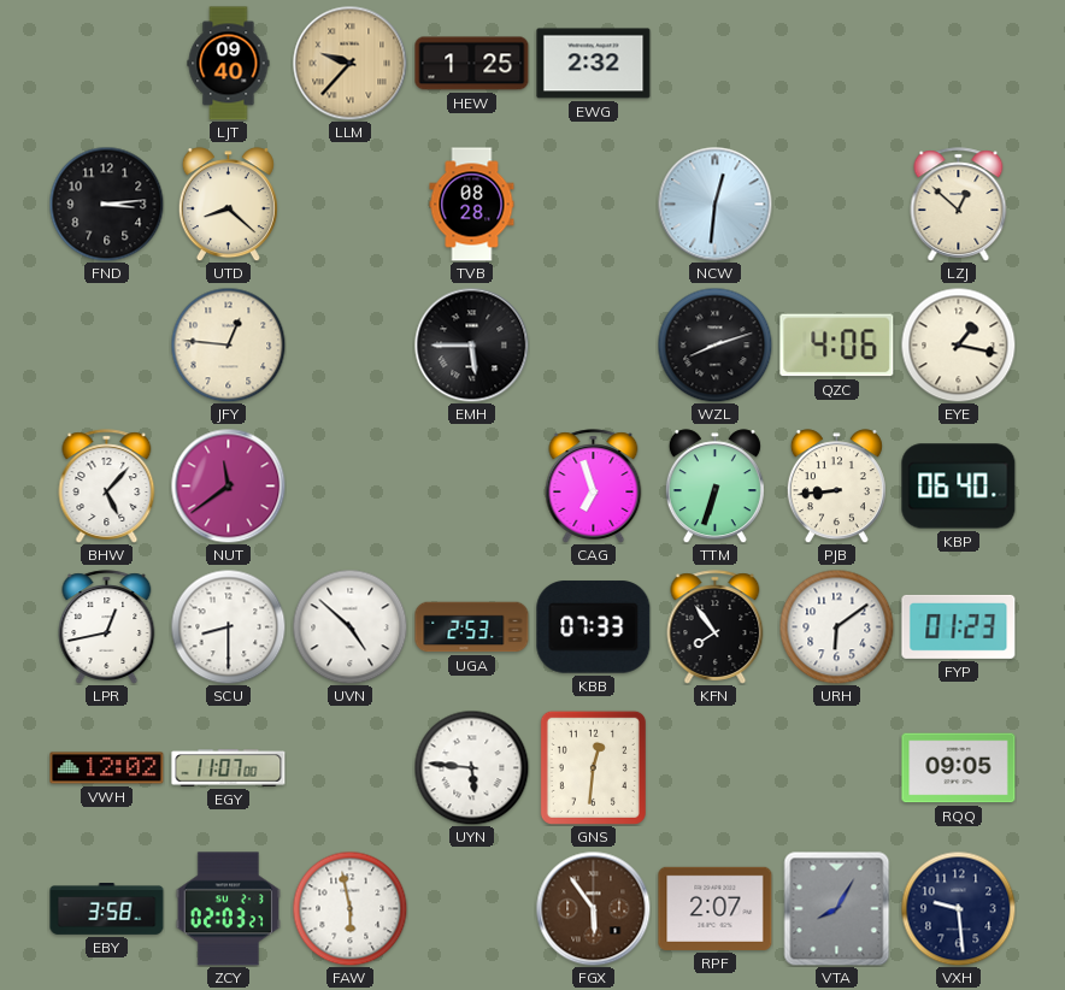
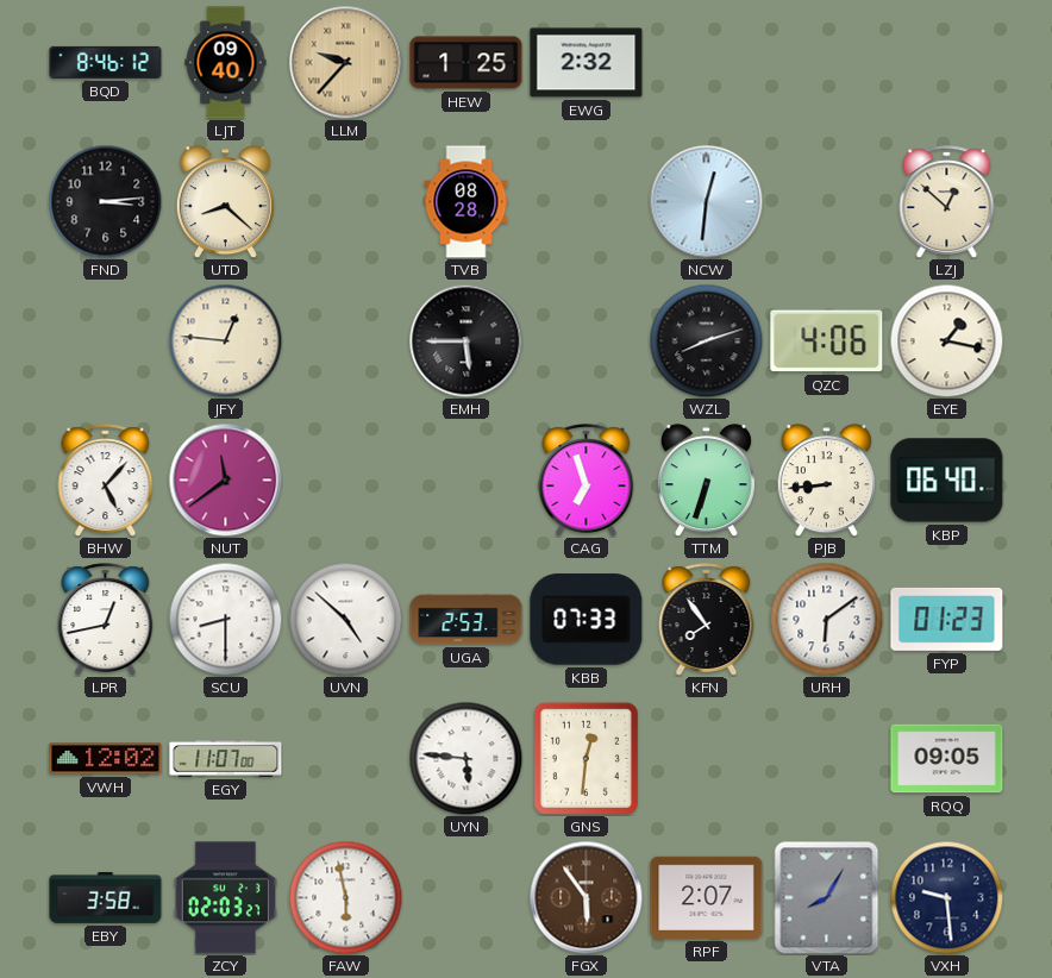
BQD: none -> 8:46
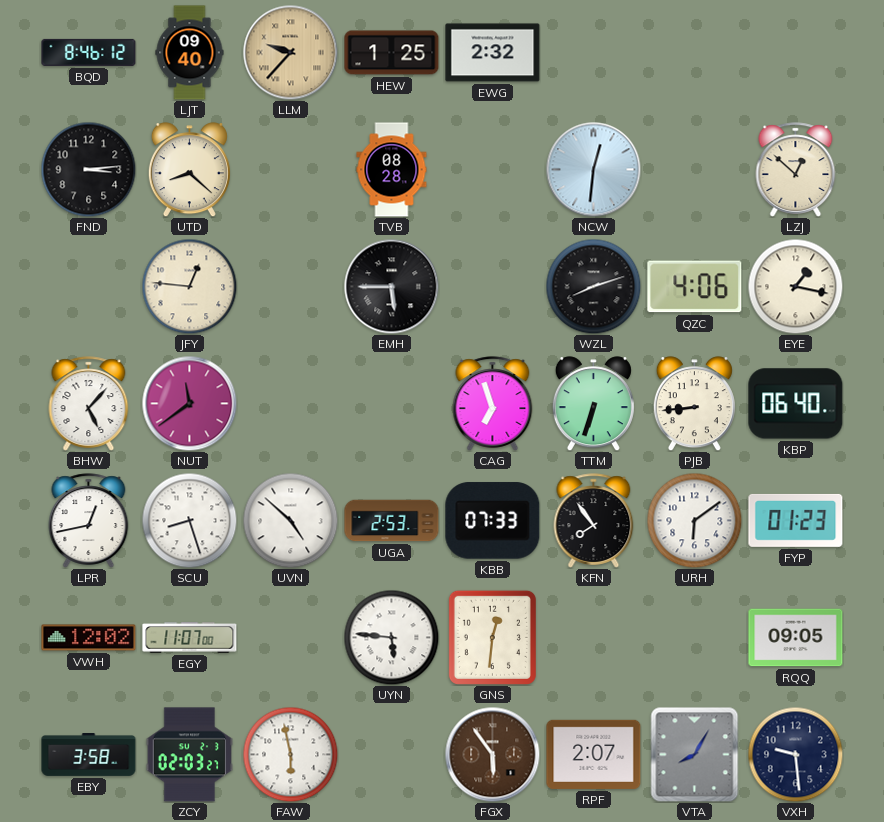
SCU: 8:30 -> 8:27
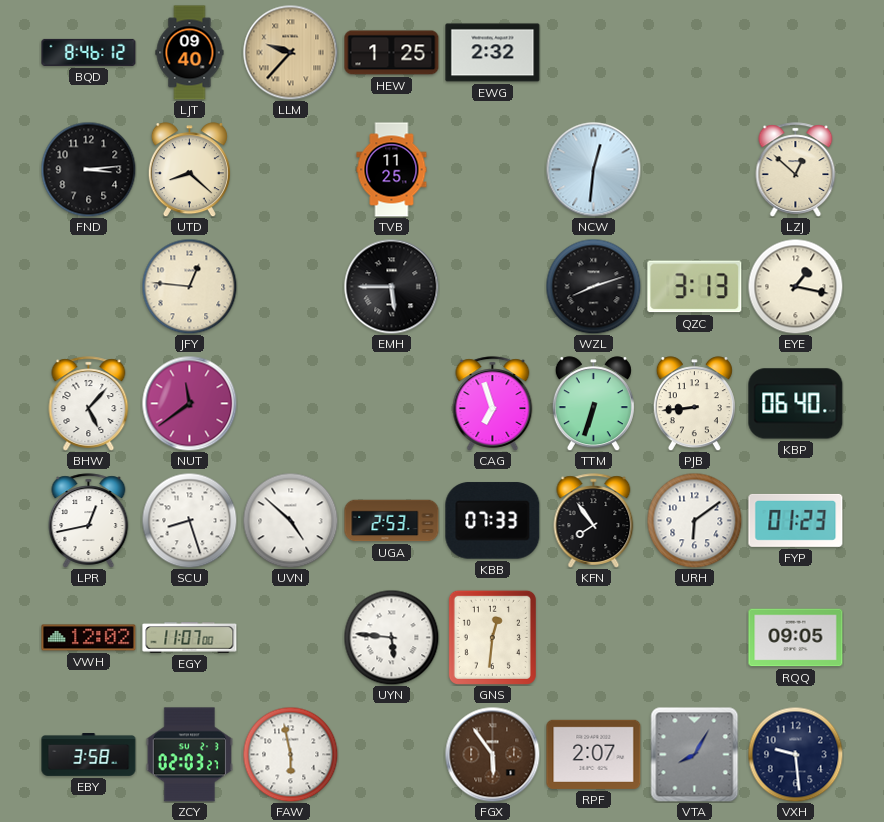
TVB: 08:28 -> 11:25
QZC: 4:06 -> 3:13
